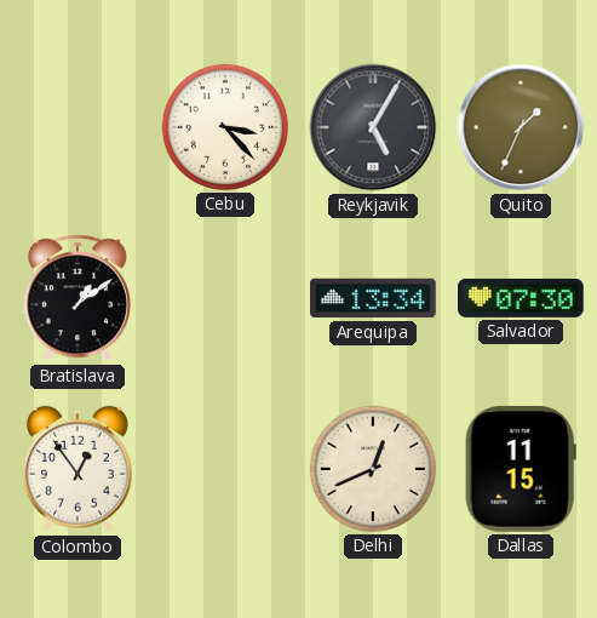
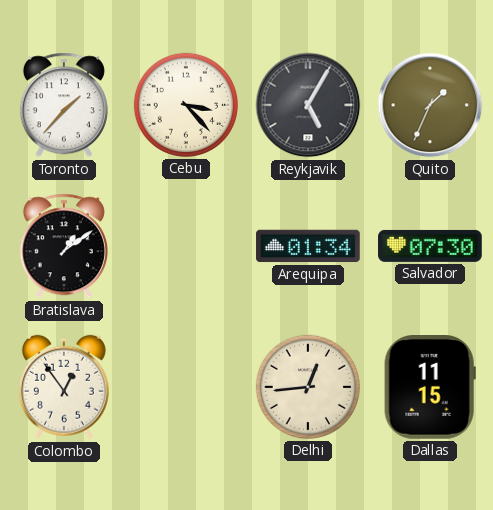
Toronto: none -> 1:37
Arequipa: 13:34 -> 01:34
Delhi: 12:41 -> 12:44
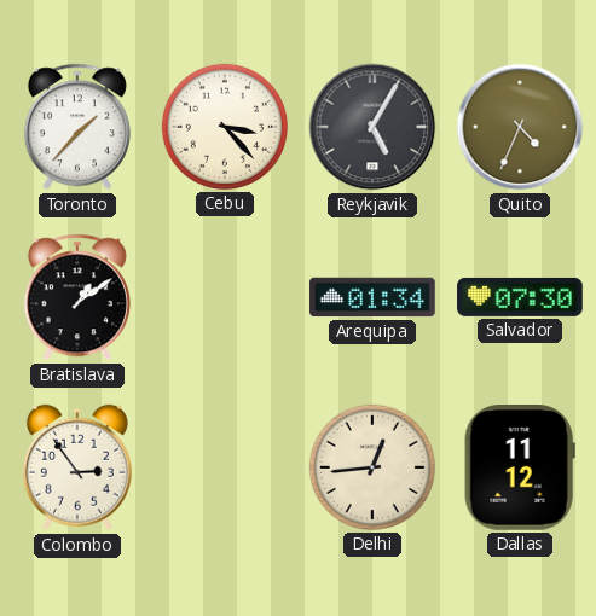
Quito: 1:34 -> 4:34
Colombo: 12:54 -> 2:54
Dallas: 11:15 -> 11:12
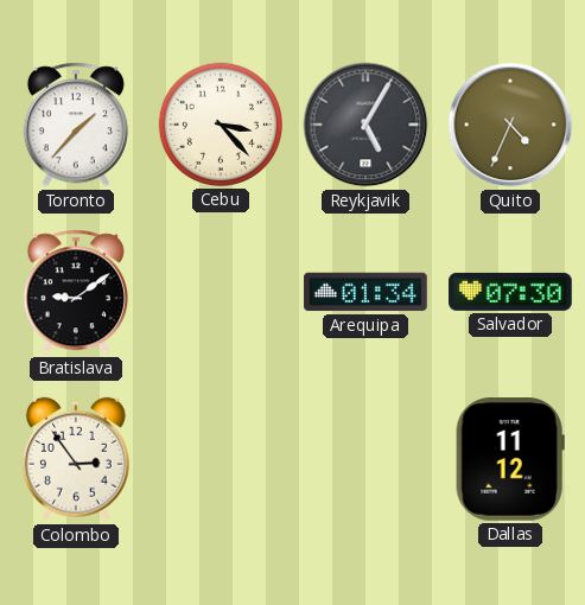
Bratislava: 1:09 -> 9:09
Delhi: 12:44 -> none
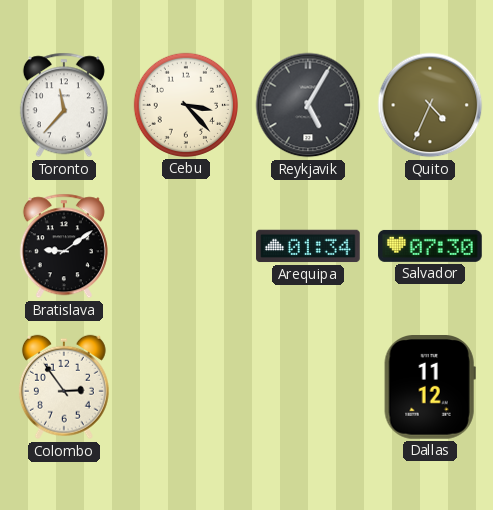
Toronto: 1:37 -> 11:37
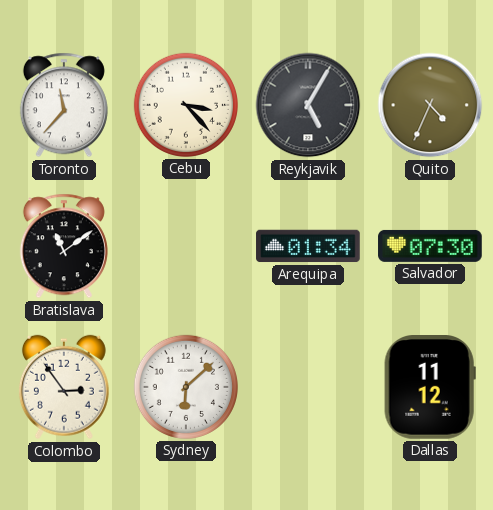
Bratislava: 9:09 -> 11:09
Sydney: none -> 6:08
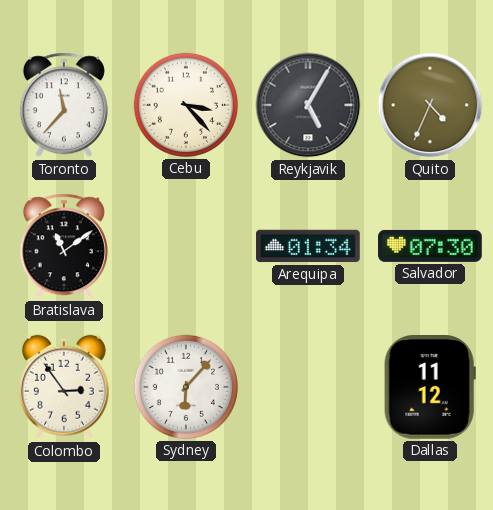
Sydney: 6:08 -> 6:07
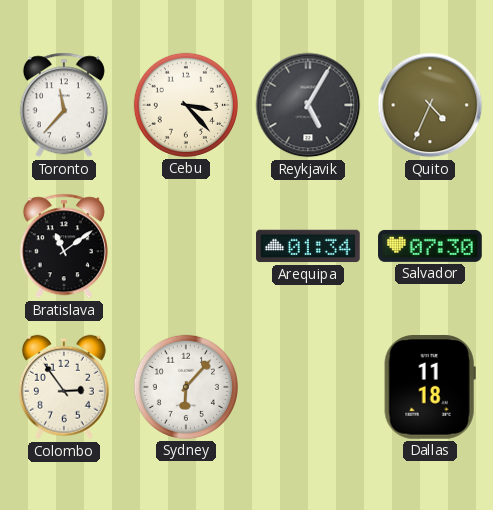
Dallas: 11:12 -> 11:18
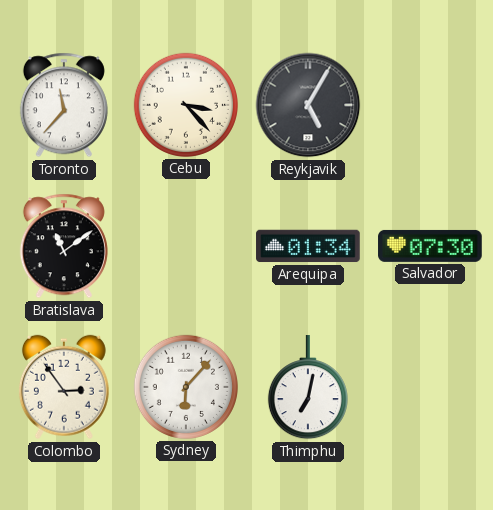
Quito: 4:34 -> none
Thimphu: none -> 7:02
Dallas: 11:18 -> none
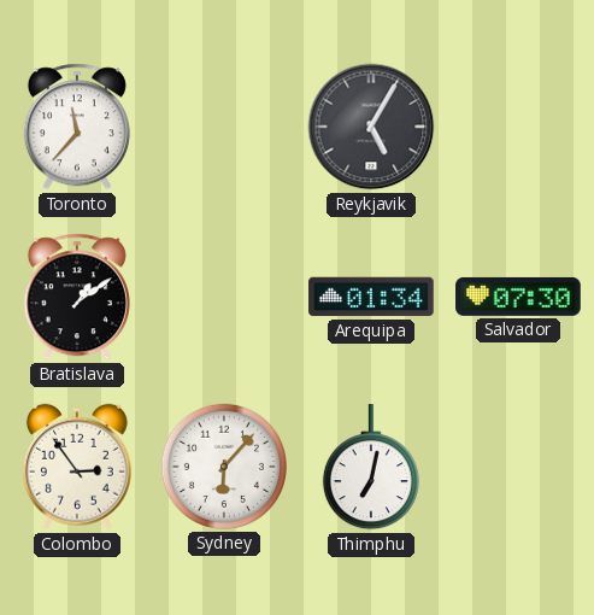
Cebu: 3:23 -> none
Bratislava: 11:09 -> 1:09
